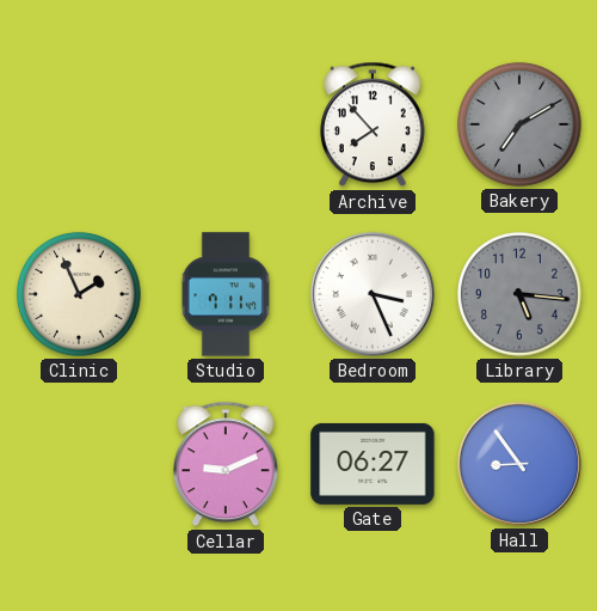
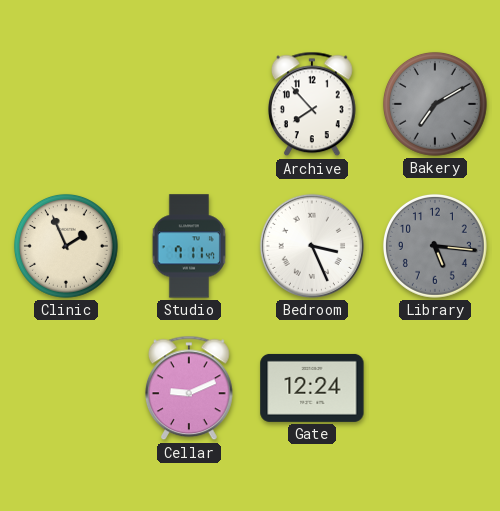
Gate: 06:27 -> 12:24
Hall: 8:54 -> none
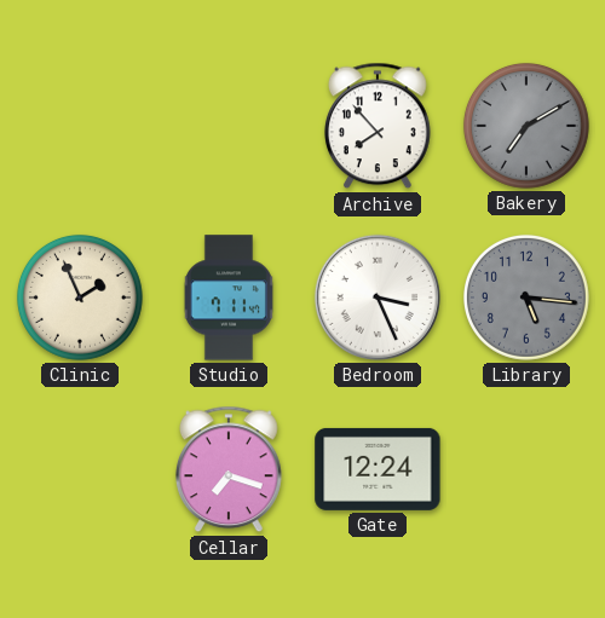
Cellar: 9:11 -> 7:18
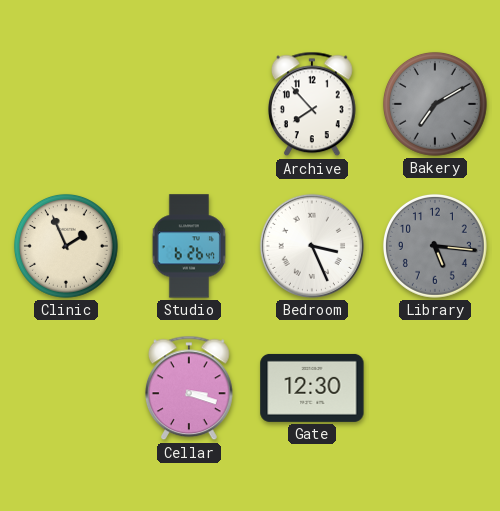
Studio: 7:11 -> 6:26
Cellar: 7:18 -> 3:18
Gate: 12:24 -> 12:30
